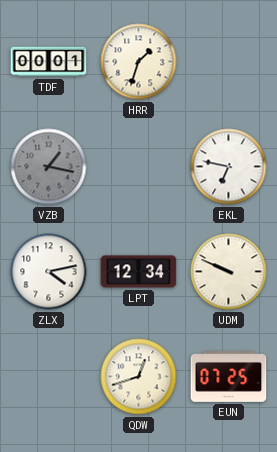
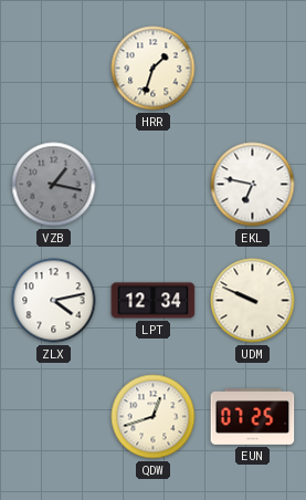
TDF: 00:01 -> none
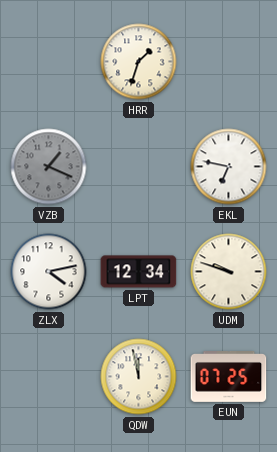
VZB: 1:17 -> 1:19
UDM: 9:49 -> 9:48
QDW: 12:42 -> 11:58
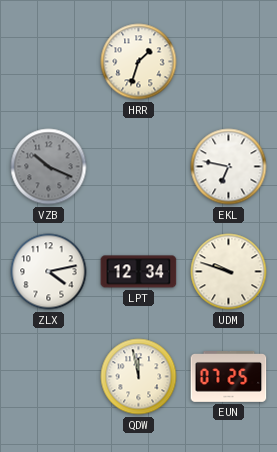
VZB: 1:19 -> 10:19
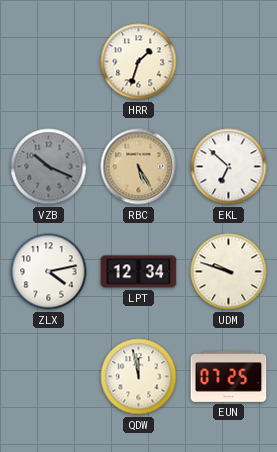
RBC: none -> 5:25
EKL: 6:47 -> 6:52
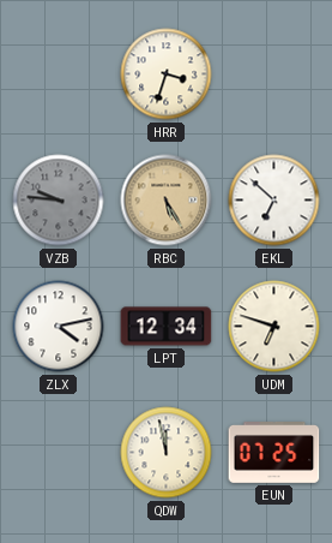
HRR: 1:33 -> 3:33
VZB: 10:19 -> 9:46
UDM: 9:48 -> 6:48
